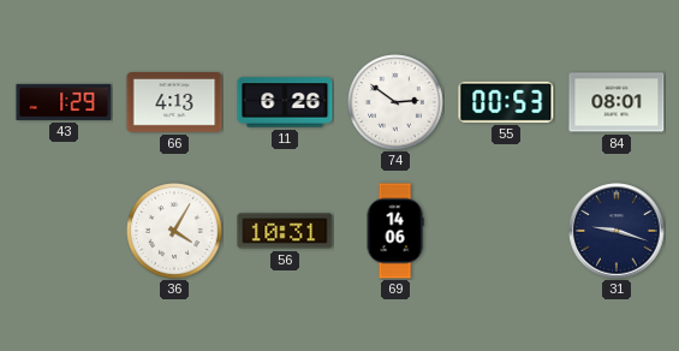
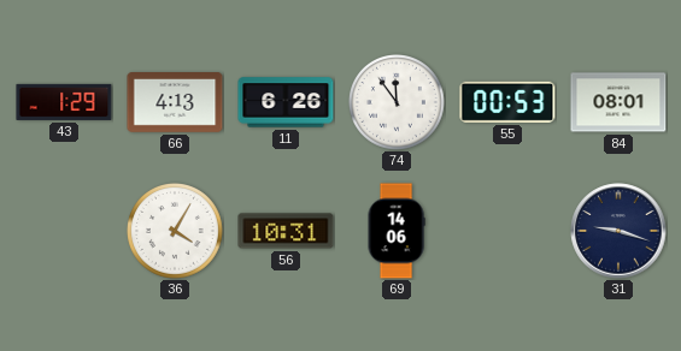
74: 2:51 -> 11:54
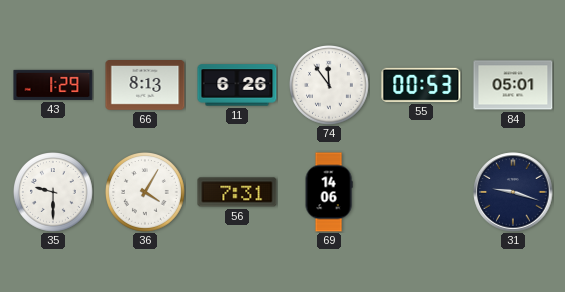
66: 4:13 -> 8:13
84: 08:01 -> 05:01
35: none -> 9:30
56: 10:31 -> 7:31
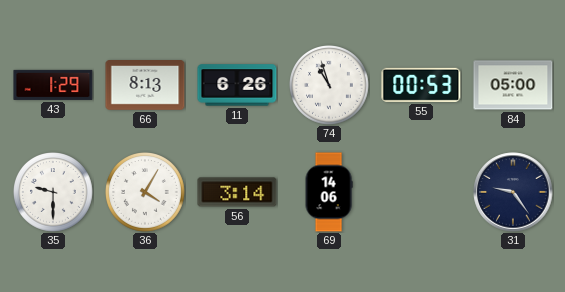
74: 11:54 -> 10:57
84: 05:01 -> 05:00
56: 7:31 -> 3:14
31: 9:18 -> 9:24
